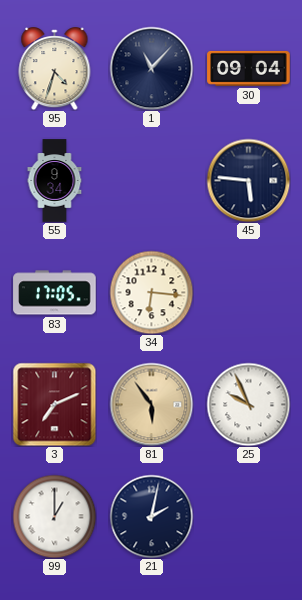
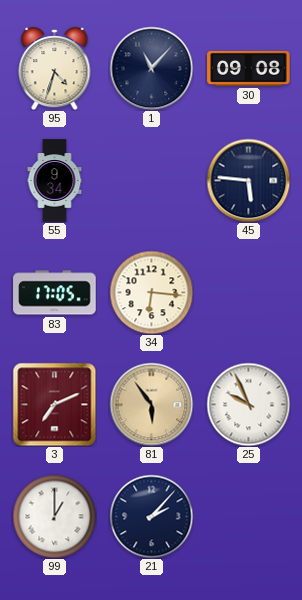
30: 09:04 -> 09:08
21: 2:02 -> 2:07
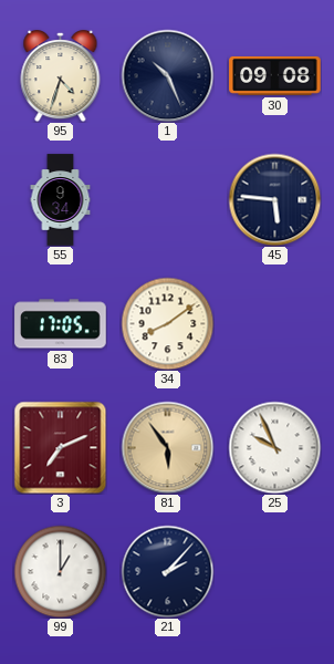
1: 11:07 -> 10:26
34: 6:16 -> 8:09
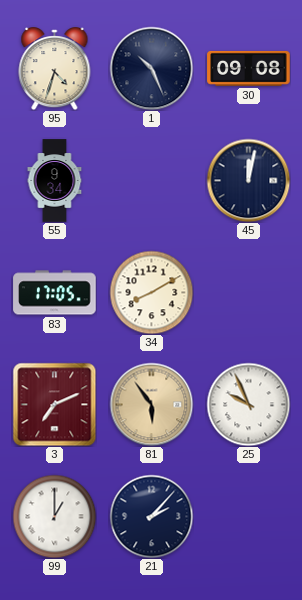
45: 5:46 -> 12:02
34: 8:09 -> 8:10
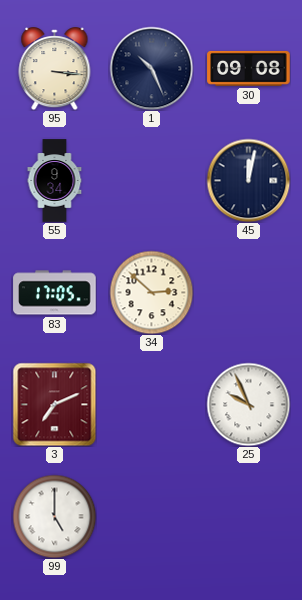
95: 4:33 -> 3:16
34: 8:10 -> 2:52
81: 5:54 -> none
99: 1:00 -> 5:00
21: 2:07 -> none
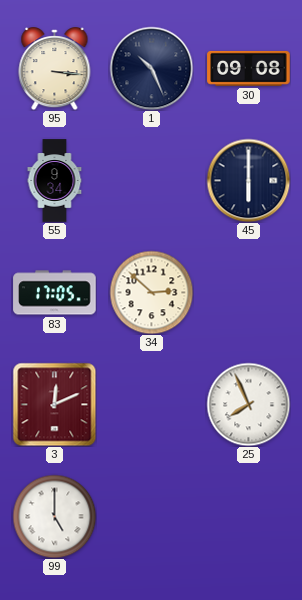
45: 12:02 -> 6:00
3: 7:11 -> 12:11
25: 9:56 -> 7:56
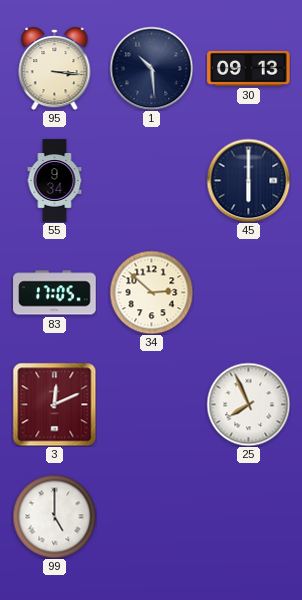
1: 10:26 -> 10:29
30: 09:08 -> 09:13
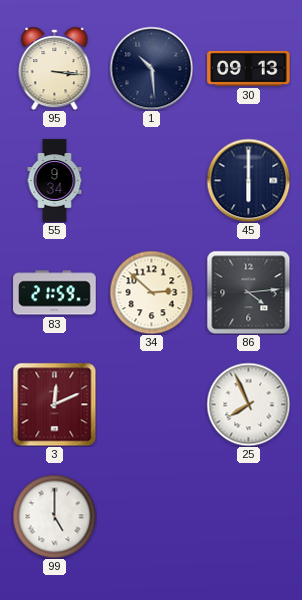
83: 17:05 -> 21:59
86: none -> 4:14
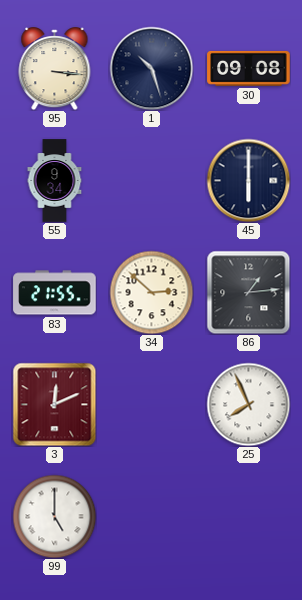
1: 10:29 -> 10:27
30: 09:13 -> 09:08
83: 21:59 -> 21:55
86: 4:14 -> 1:14
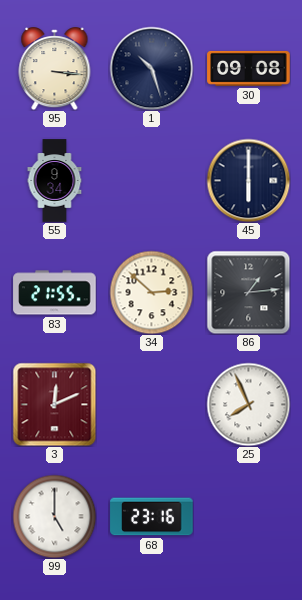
68: none -> 23:16
